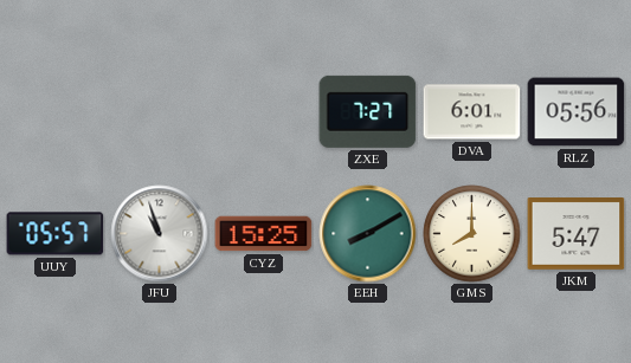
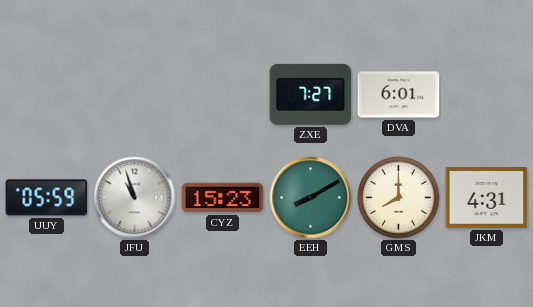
RLZ: 05:56 -> none
UUY: 05:57 -> 05:59
CYZ: 15:25 -> 15:23
JKM: 5:47 -> 4:31
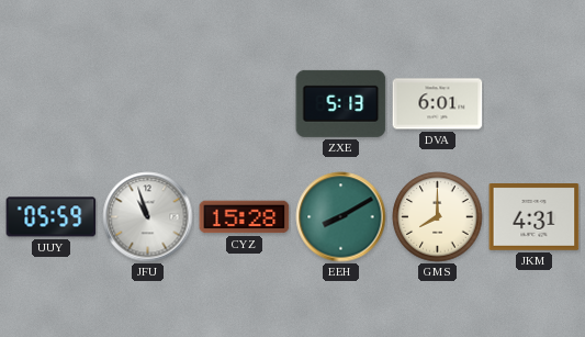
ZXE: 7:27 -> 5:13
CYZ: 15:23 -> 15:28
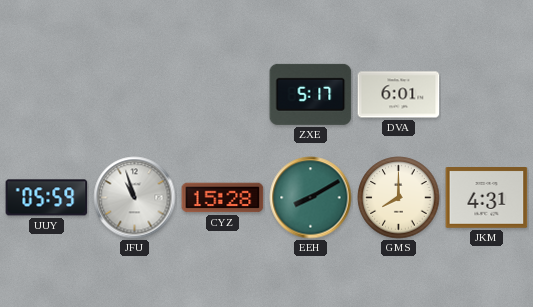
ZXE: 5:13 -> 5:17
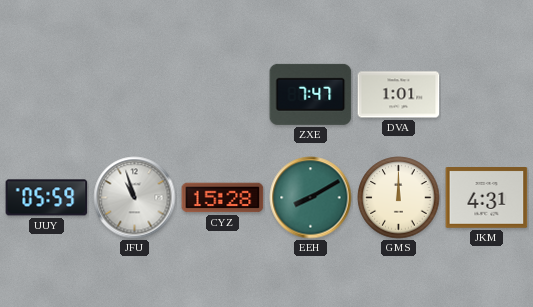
ZXE: 5:17 -> 7:47
DVA: 6:01 -> 1:01
GMS: 8:00 -> 12:00
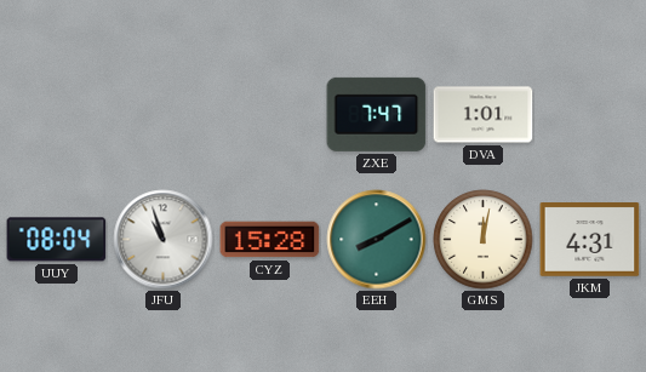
UUY: 05:59 -> 08:04
GMS: 12:00 -> 12:02
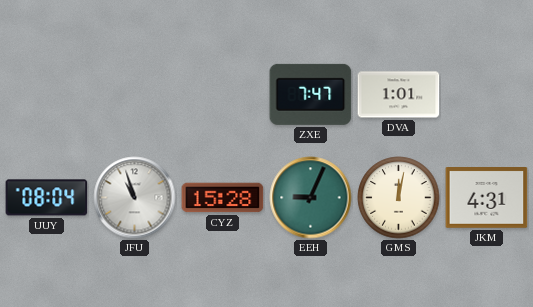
EEH: 8:10 -> 9:04
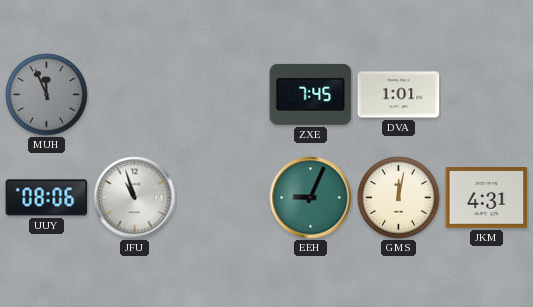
MUH: none -> 11:56
ZXE: 7:47 -> 7:45
UUY: 08:04 -> 08:06
CYZ: 15:28 -> none
